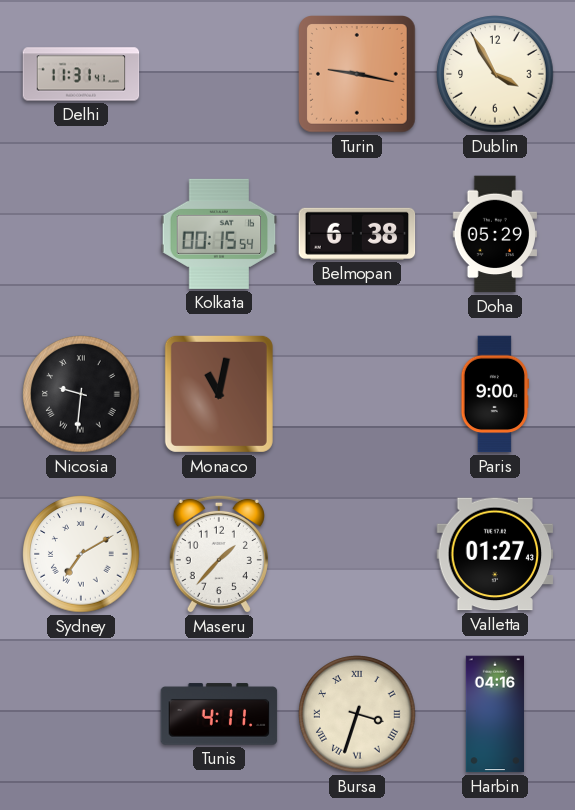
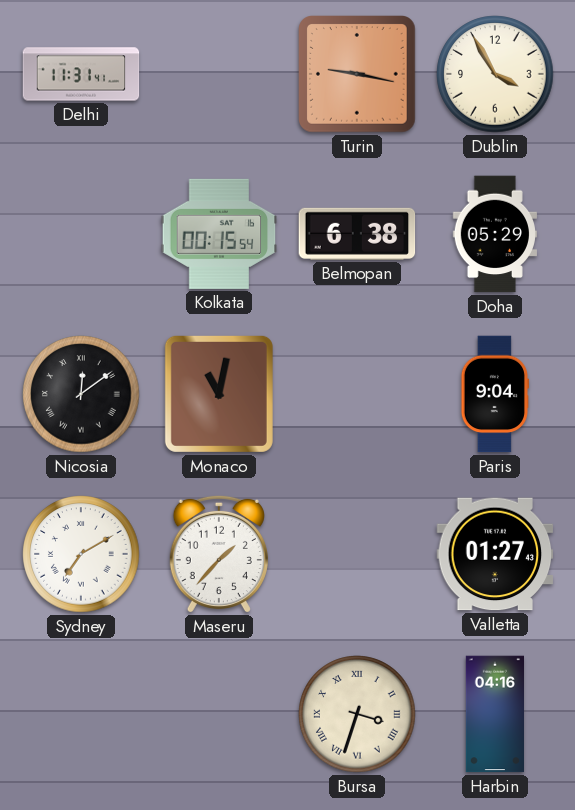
Nicosia: 9:31 -> 12:09
Paris: 9:00 -> 9:04
Tunis: 4:11 -> none
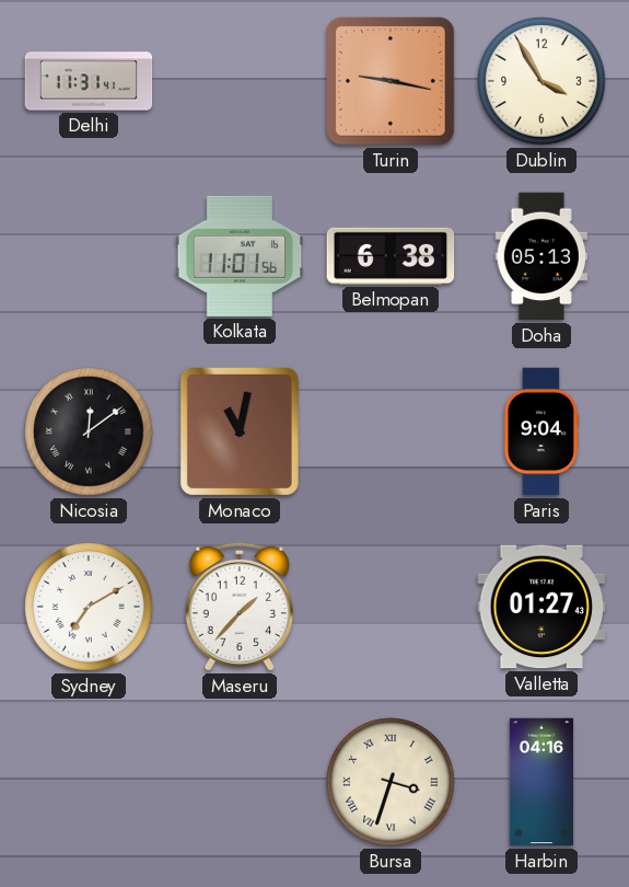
Kolkata: 00:15 -> 11:01
Doha: 05:29 -> 05:13
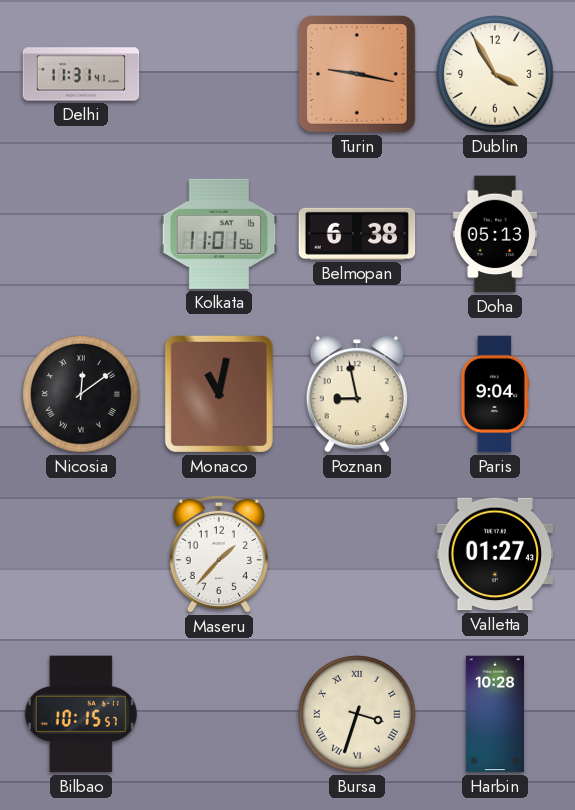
Poznan: none -> 8:58
Sydney: 7:10 -> none
Bilbao: none -> 10:15
Harbin: 04:16 -> 10:28
